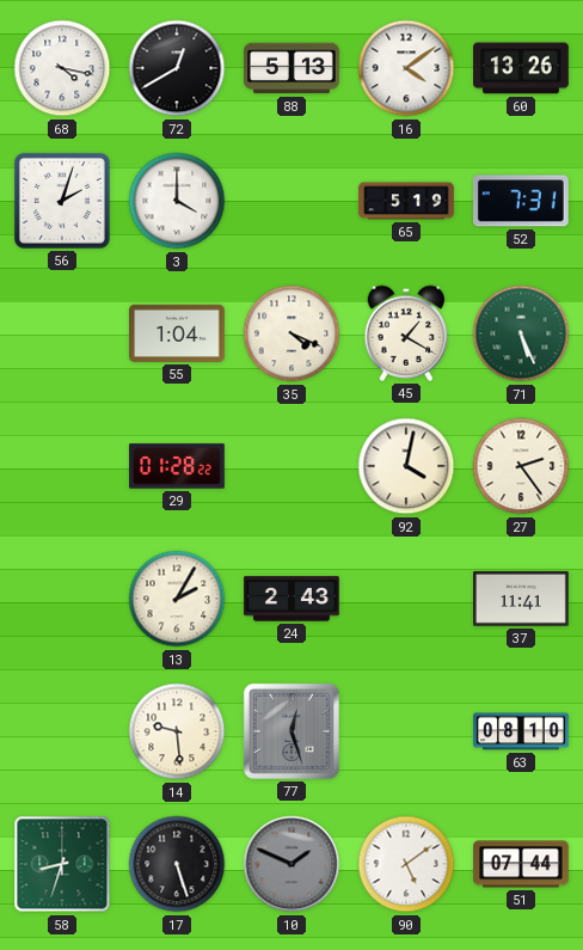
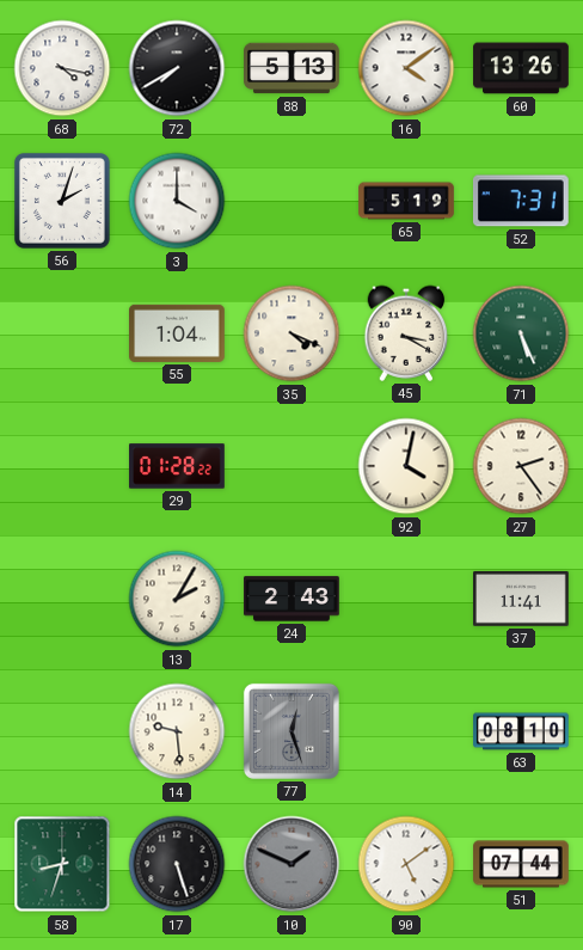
72: 12:40 -> 7:40
45: 1:20 -> 3:20
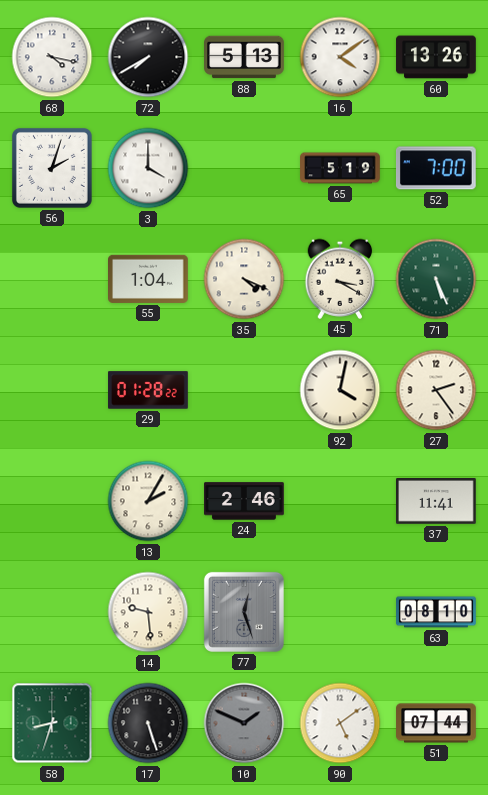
52: 7:31 -> 7:00
24: 2:43 -> 2:46
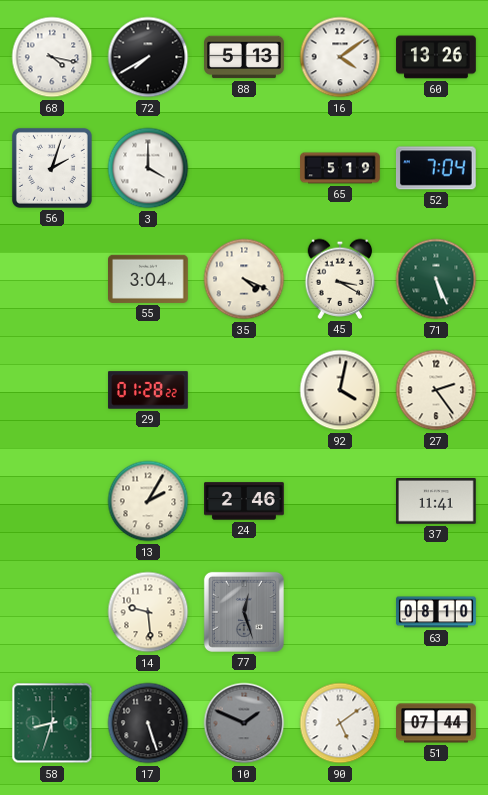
52: 7:00 -> 7:04
55: 1:04 -> 3:04
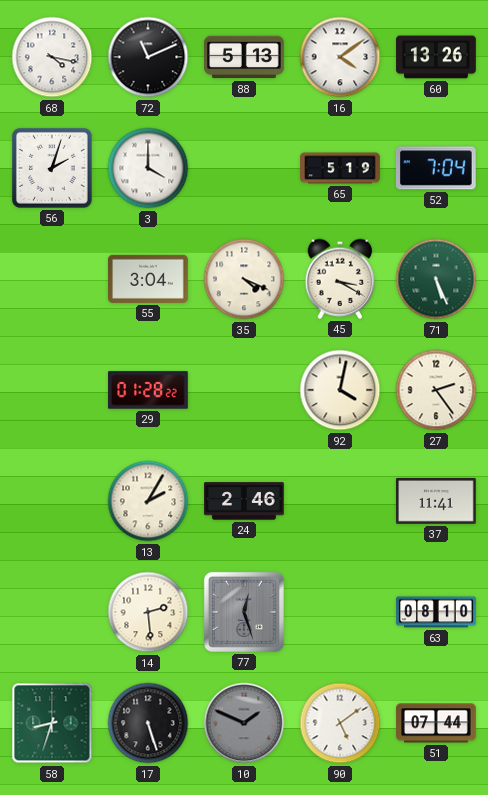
72: 7:40 -> 11:11
14: 9:29 -> 2:29
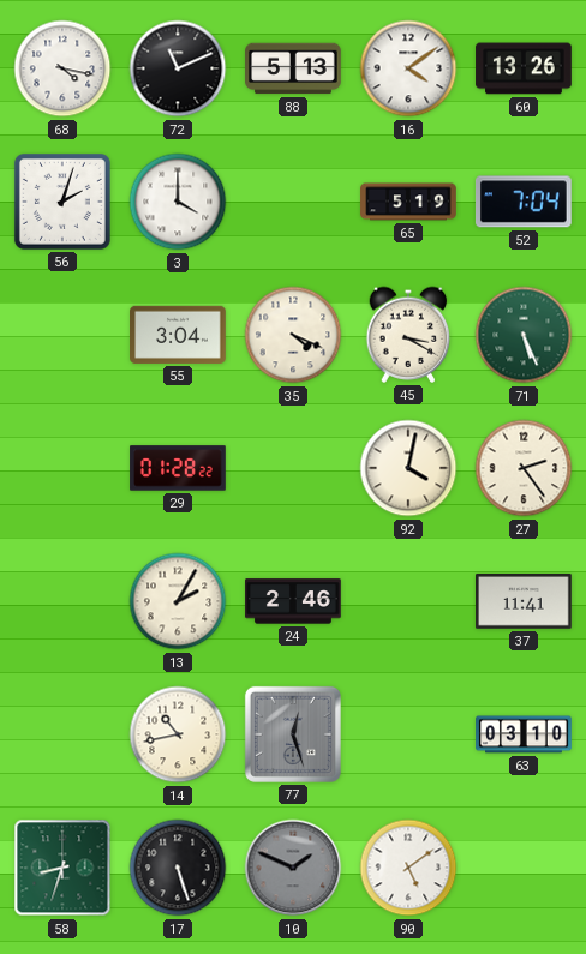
14: 2:29 -> 10:43
63: 08:10 -> 03:10
51: 07:44 -> none
